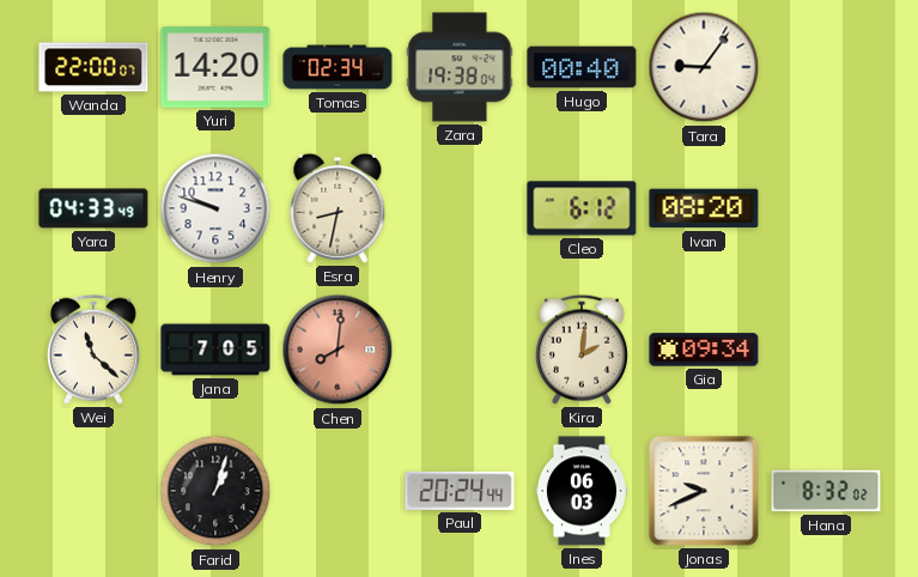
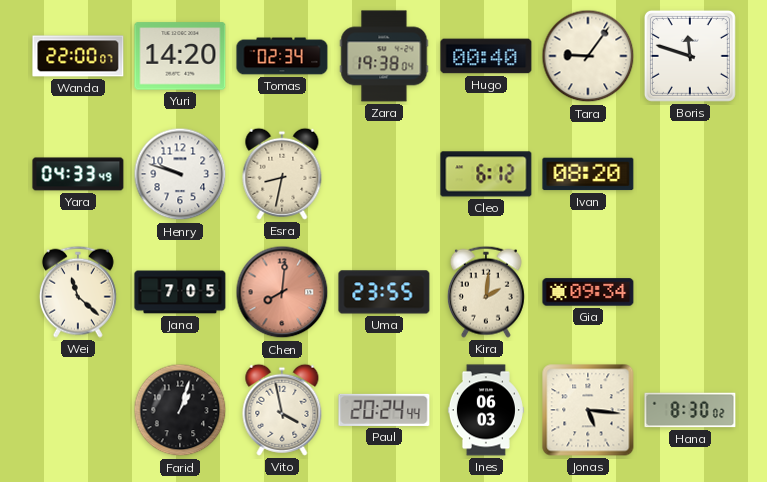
Boris: none -> 11:48
Uma: none -> 23:55
Vito: none -> 3:58
Jonas: 9:41 -> 5:16
Hana: 8:32 -> 8:30
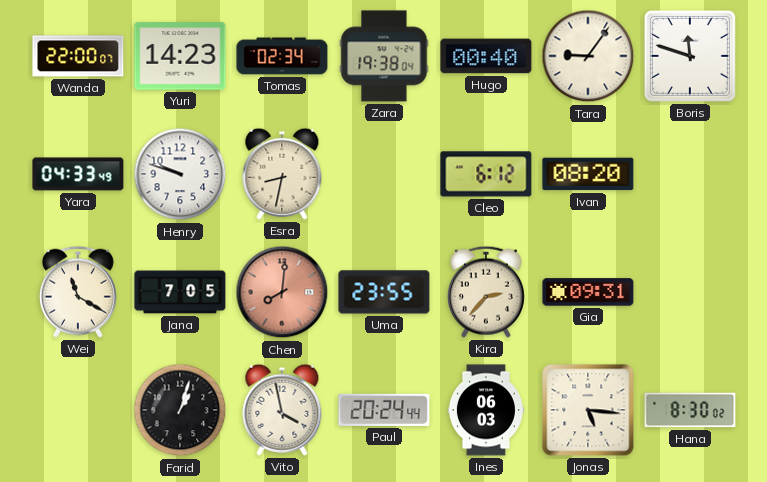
Yuri: 14:20 -> 14:23
Wei: 11:22 -> 11:20
Kira: 2:01 -> 2:37
Gia: 09:34 -> 09:31
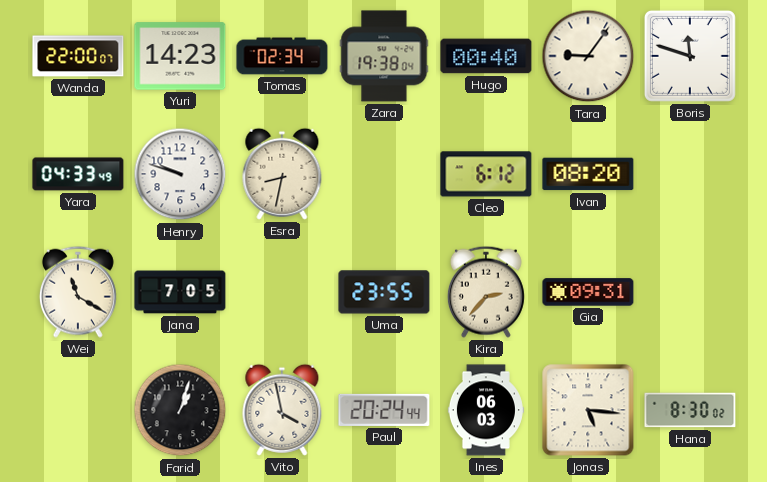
Chen: 8:01 -> none
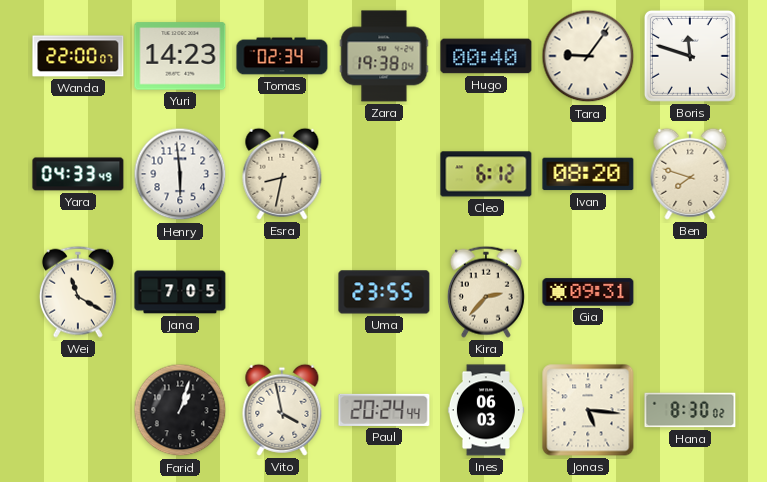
Henry: 9:48 -> 5:59
Ben: none -> 7:48
